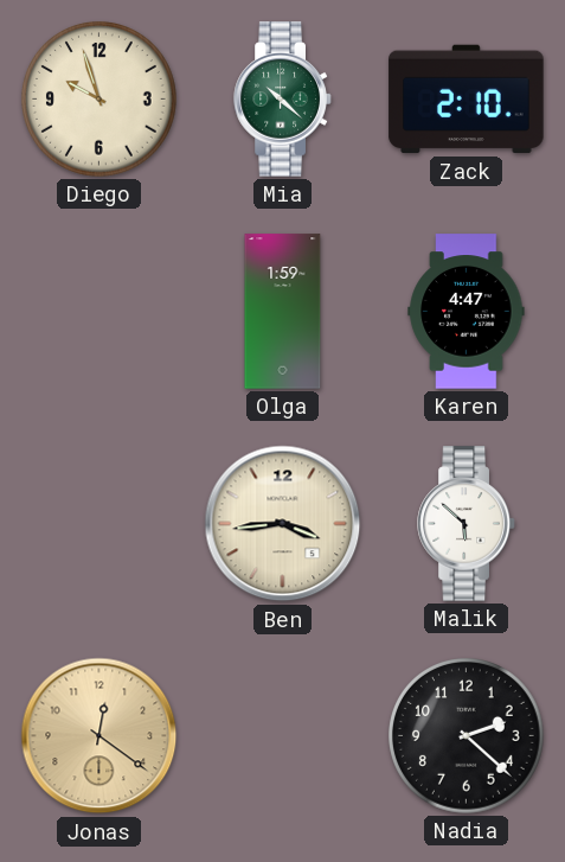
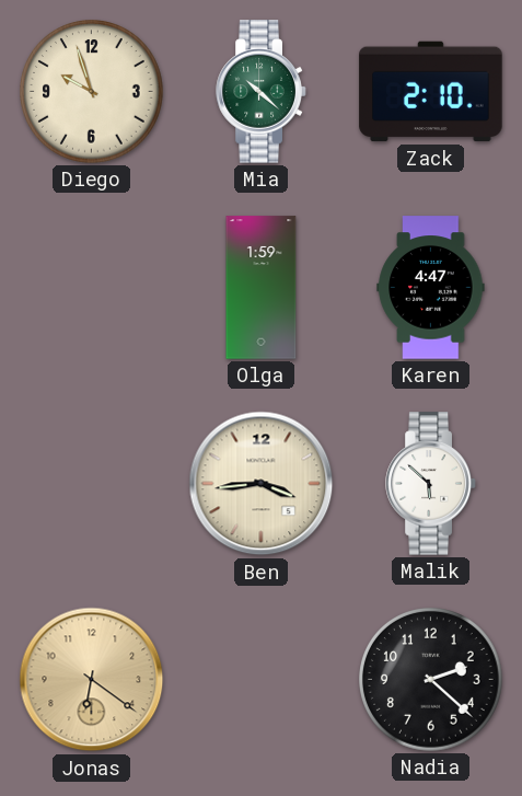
Jonas: 12:21 -> 6:21
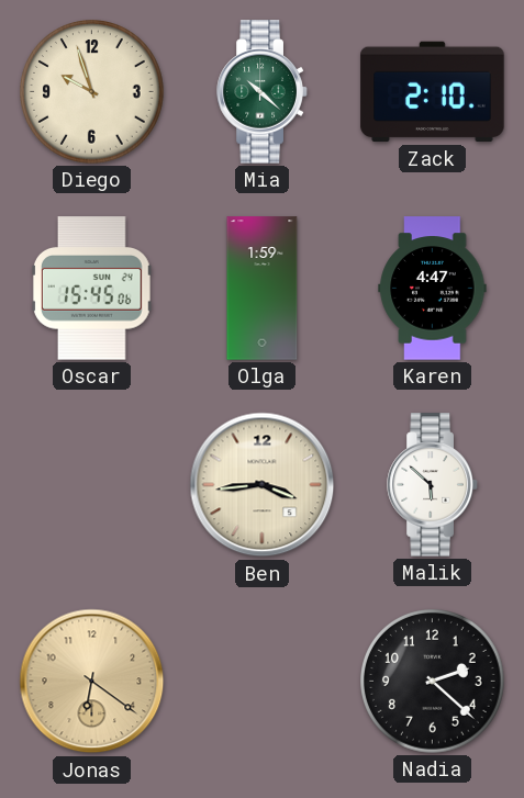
Oscar: none -> 15:45
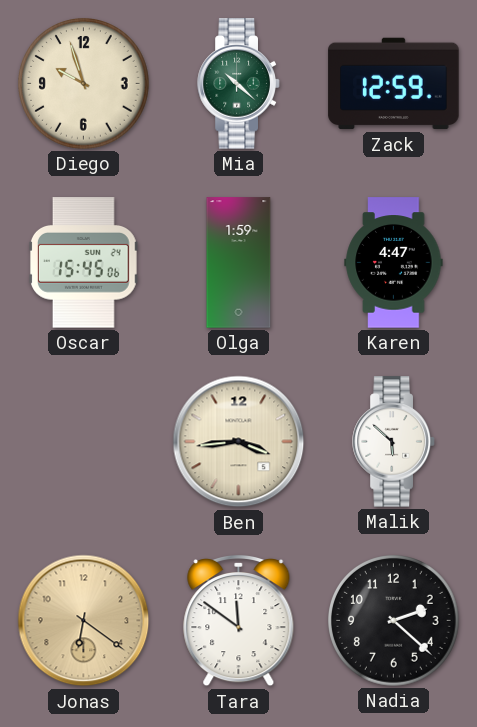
Zack: 2:10 -> 12:59
Tara: none -> 11:51
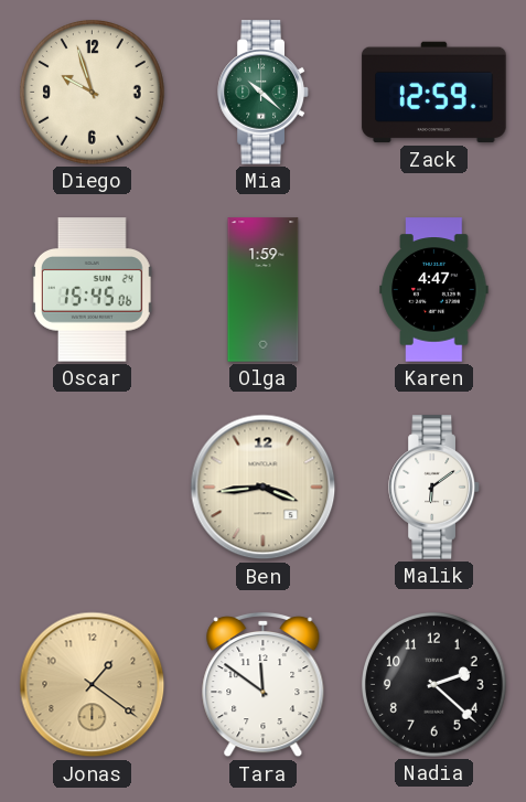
Malik: 5:52 -> 6:09
Jonas: 6:21 -> 1:21
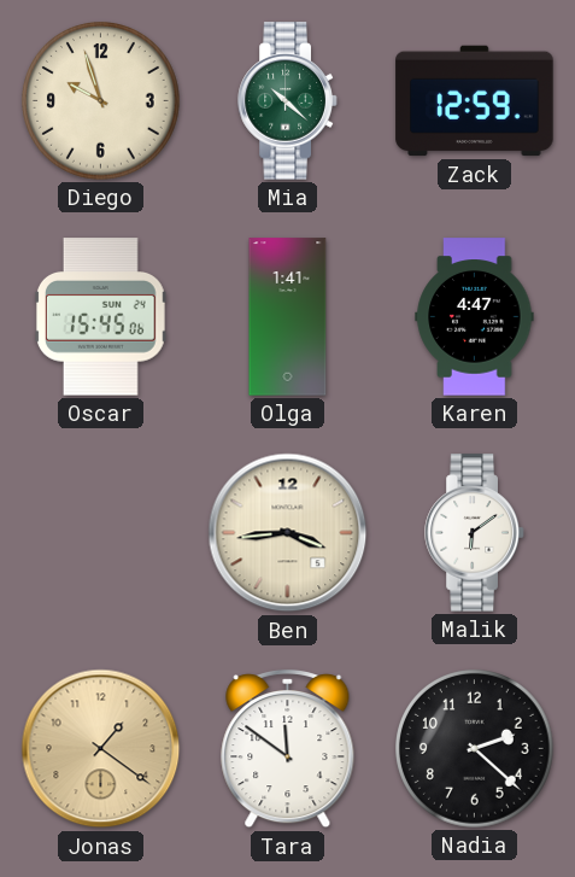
Olga: 1:59 -> 1:41
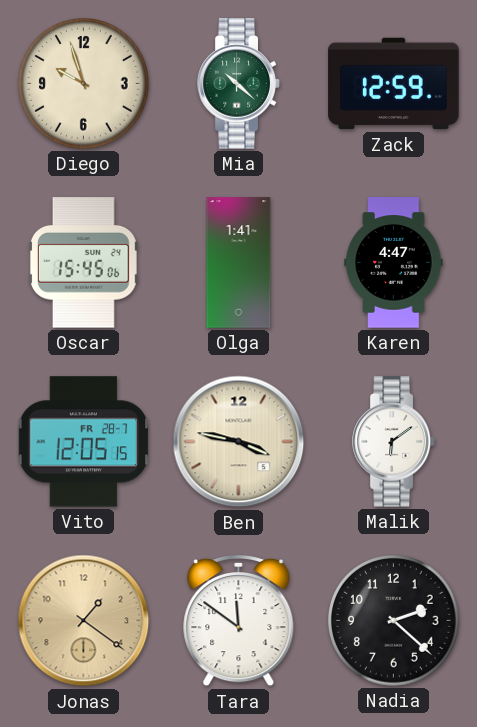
Vito: none -> 12:05
Ben: 3:44 -> 3:47
